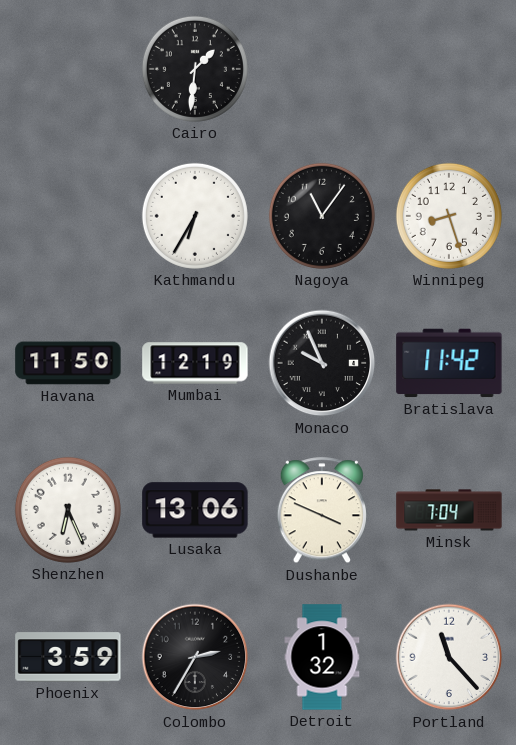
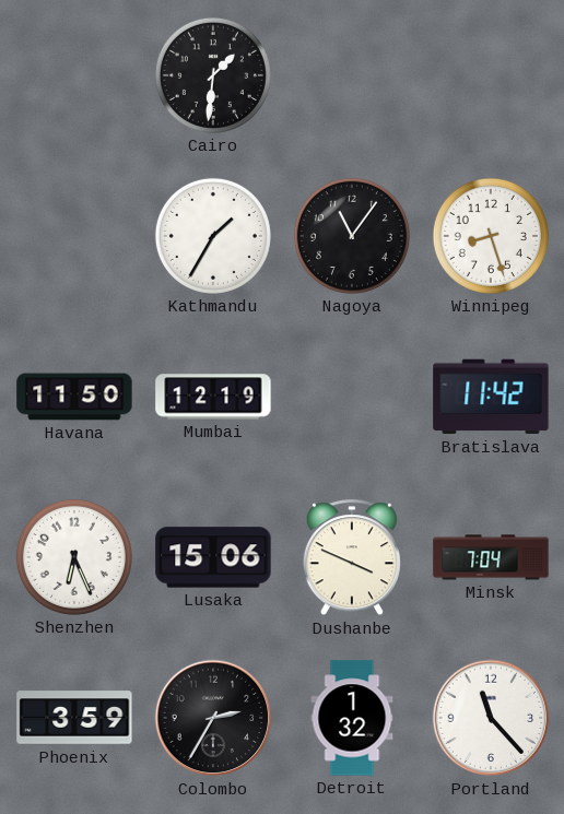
Kathmandu: 6:35 -> 1:35
Monaco: 9:56 -> none
Lusaka: 13:06 -> 15:06
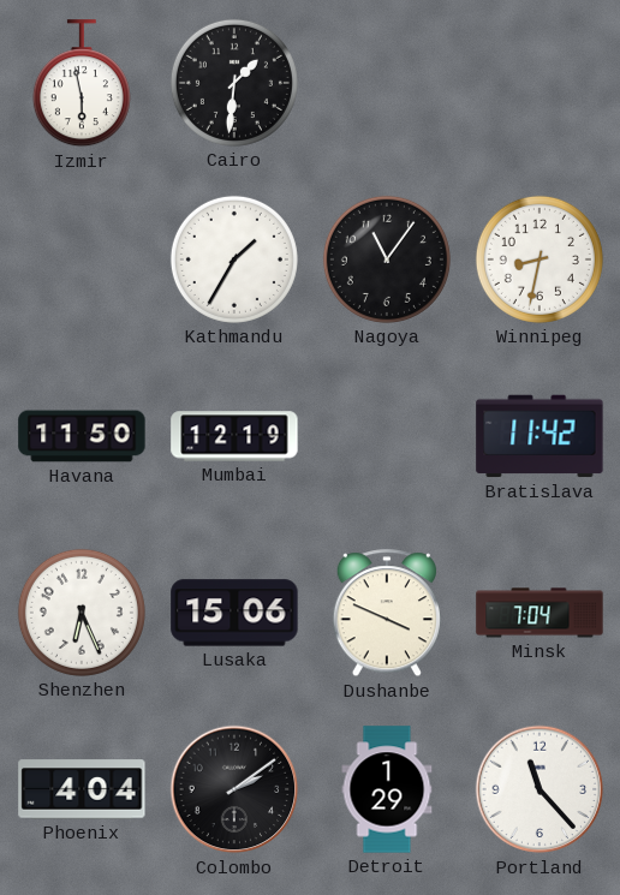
Izmir: none -> 5:58
Winnipeg: 8:27 -> 8:32
Phoenix: 3:59 -> 4:04
Colombo: 2:35 -> 2:09
Detroit: 1:32 -> 1:29
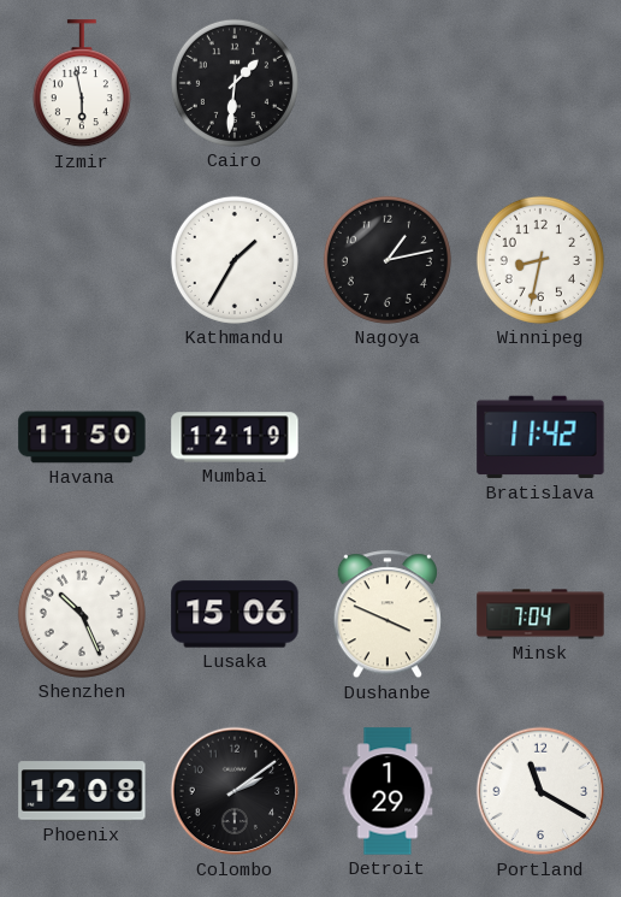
Nagoya: 11:06 -> 1:13
Shenzhen: 6:26 -> 10:26
Phoenix: 4:04 -> 12:08
Portland: 11:23 -> 11:20
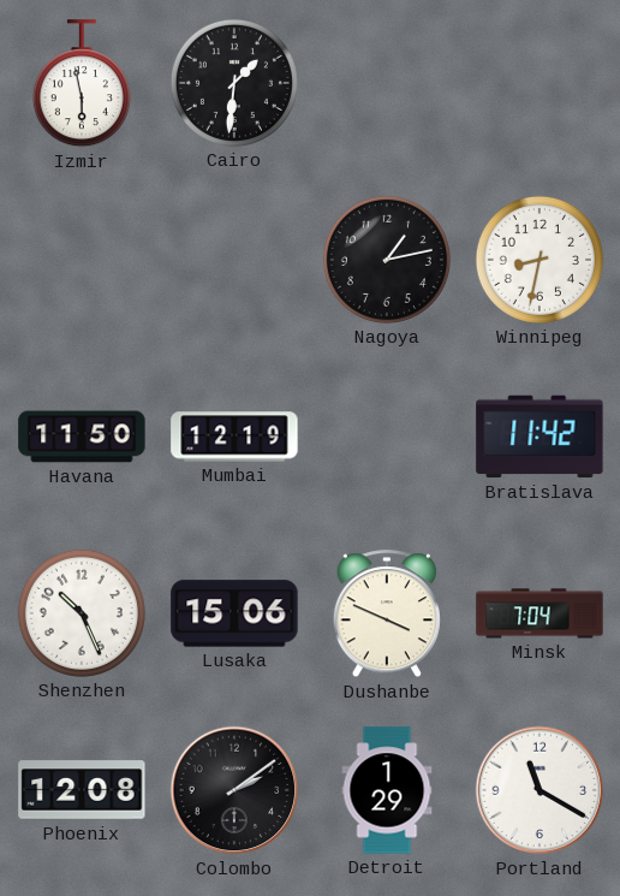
Kathmandu: 1:35 -> none
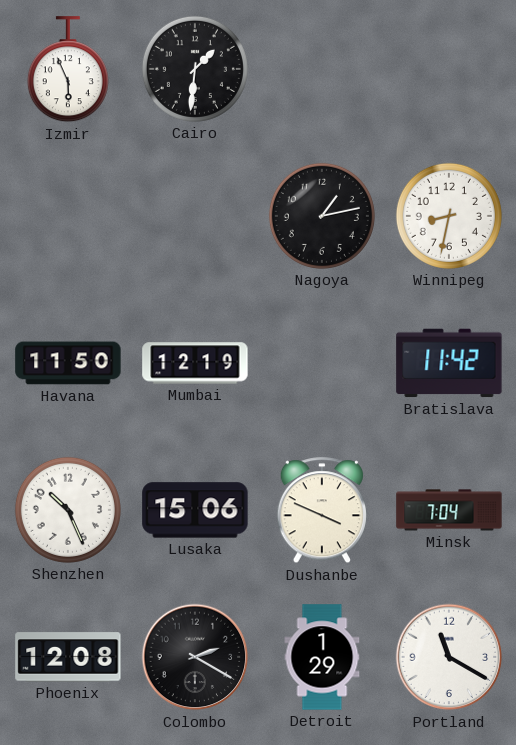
Izmir: 5:58 -> 5:56
Colombo: 2:09 -> 2:20
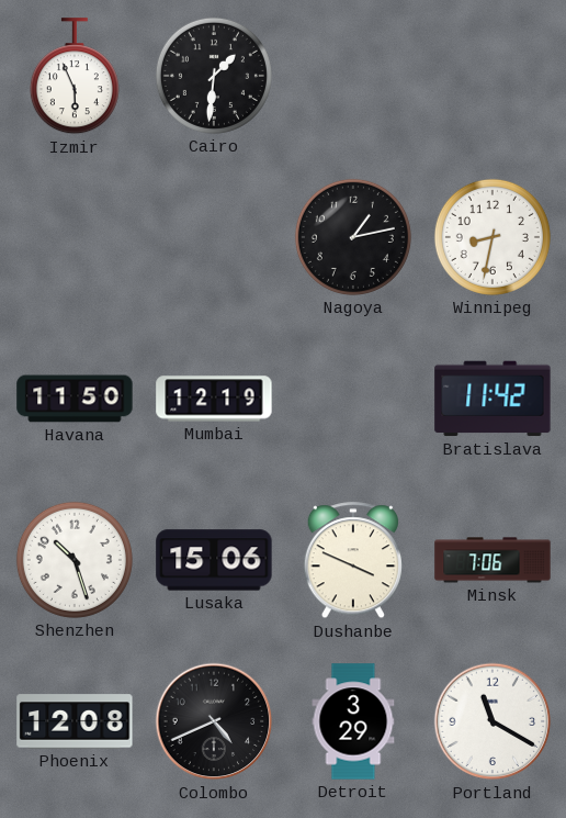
Shenzhen: 10:26 -> 10:27
Minsk: 7:04 -> 7:06
Colombo: 2:20 -> 4:41
Detroit: 1:29 -> 3:29
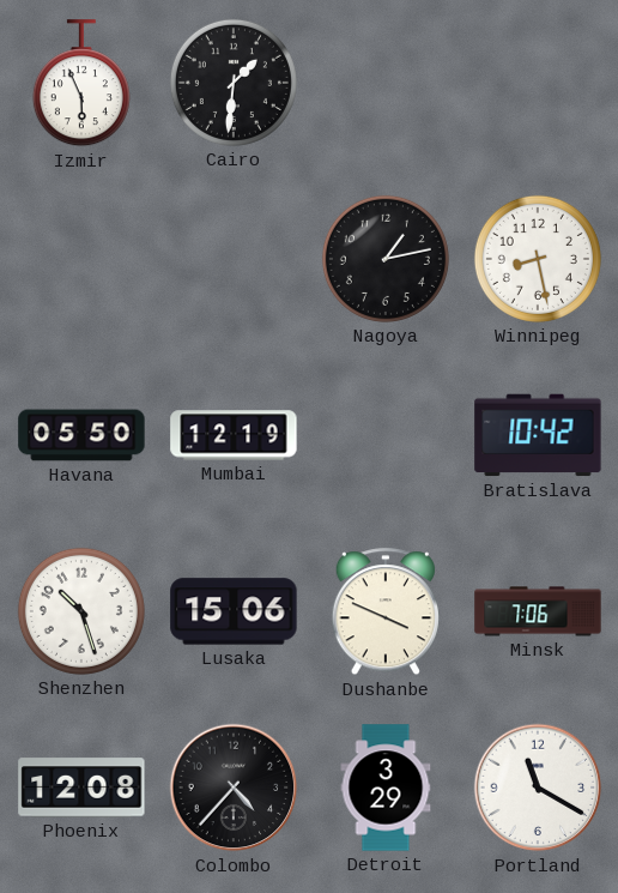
Winnipeg: 8:32 -> 8:28
Havana: 11:50 -> 05:50
Bratislava: 11:42 -> 10:42
Colombo: 4:41 -> 4:37
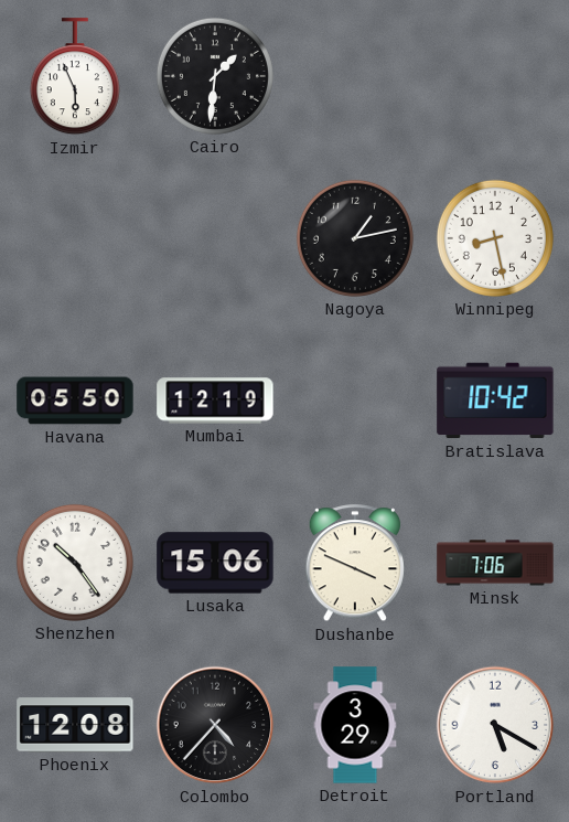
Shenzhen: 10:27 -> 10:24
Portland: 11:20 -> 5:20
